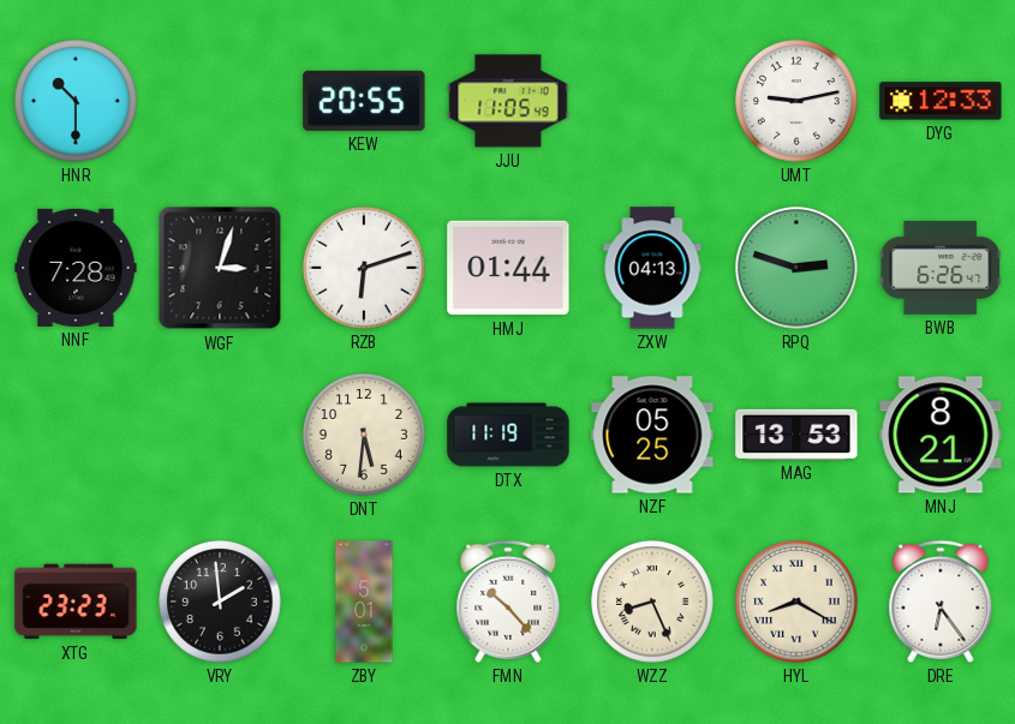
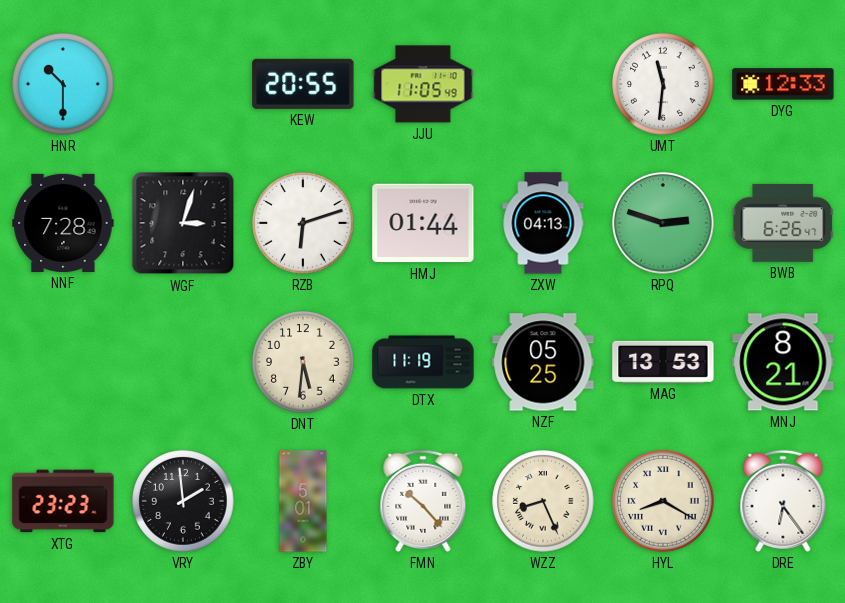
UMT: 9:13 -> 11:31
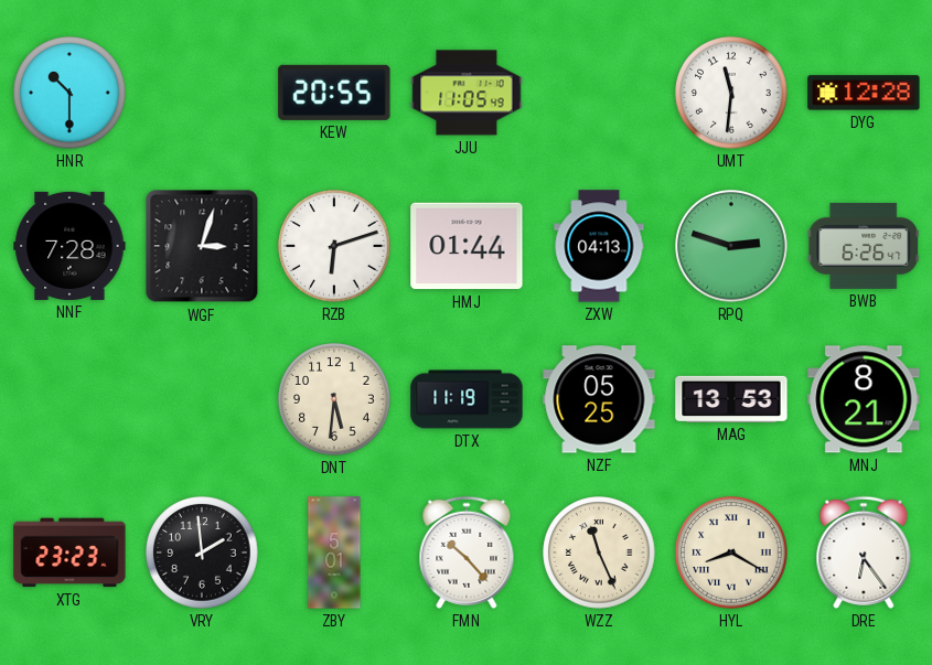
DYG: 12:33 -> 12:28
WZZ: 8:26 -> 11:26
